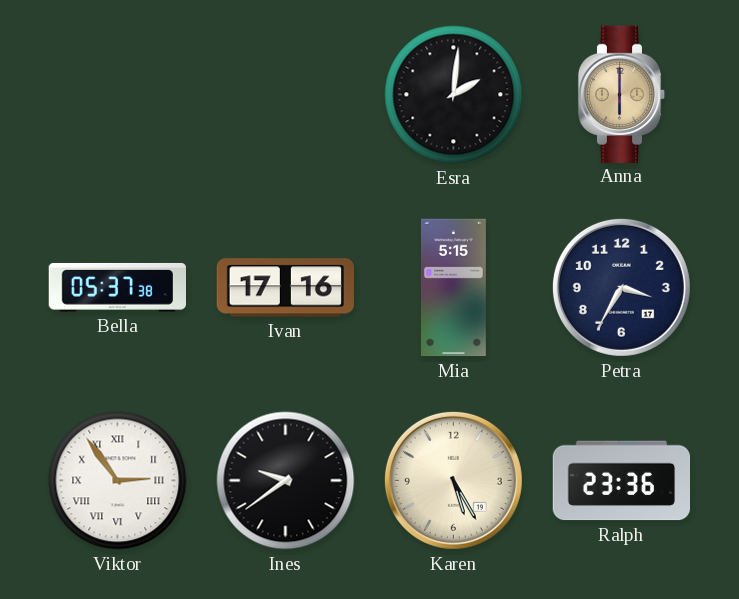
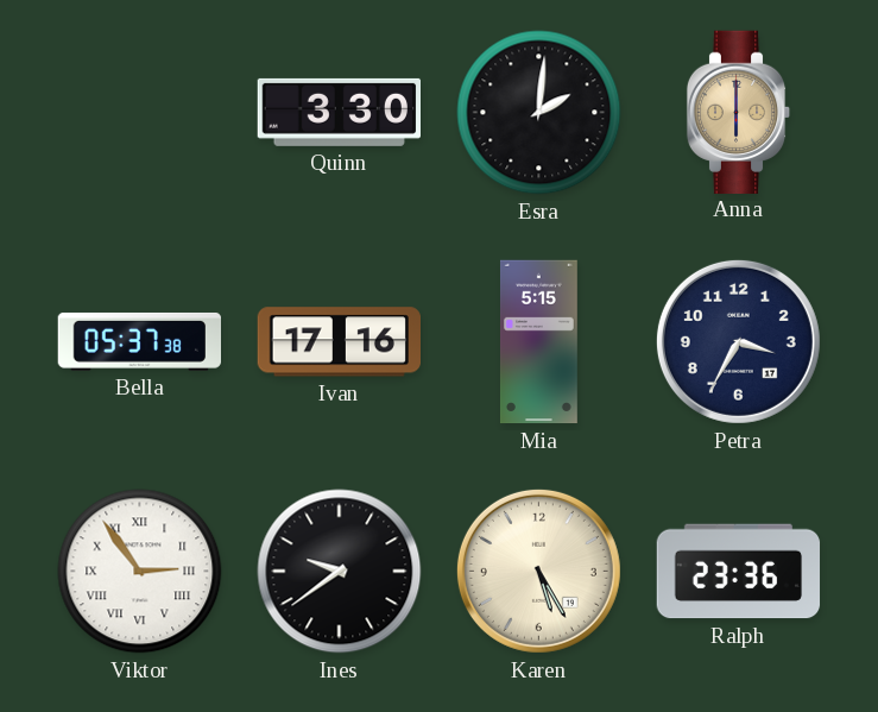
Quinn: none -> 3:30
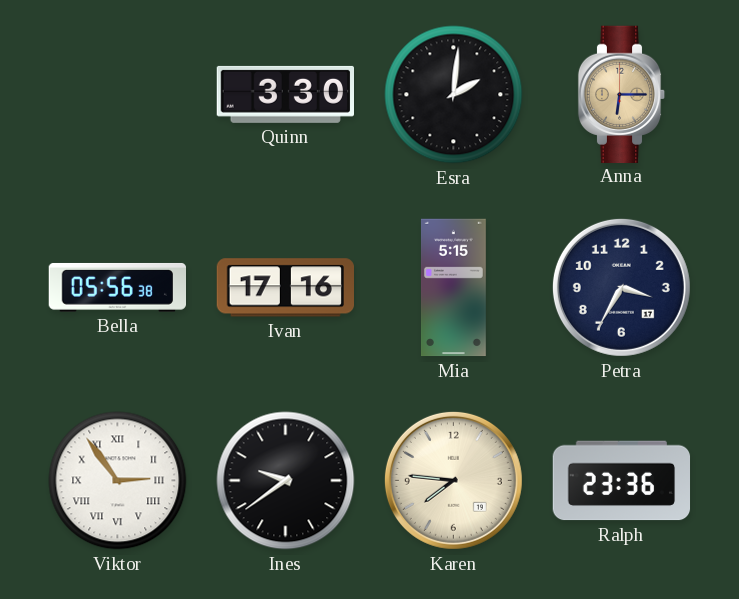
Anna: 6:00 -> 6:15
Bella: 05:37 -> 05:56
Karen: 5:25 -> 7:46
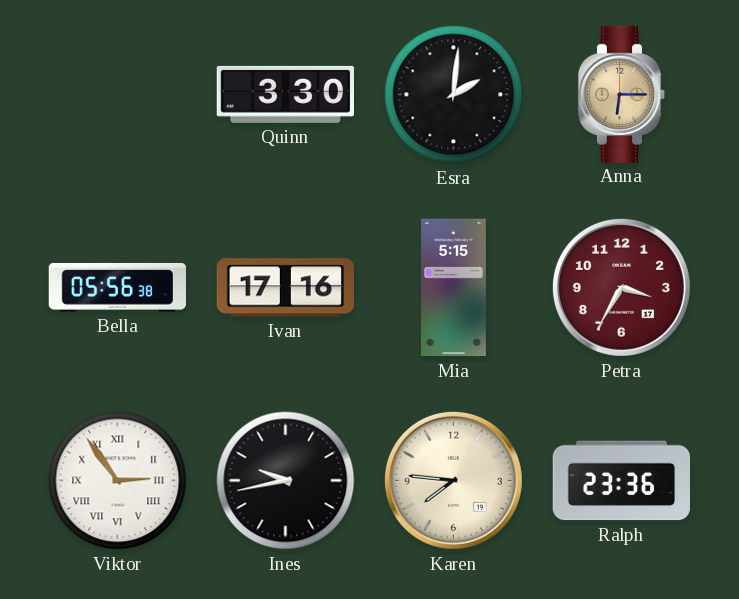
Petra dial: navy -> burgundy
Ines: 9:39 -> 9:43
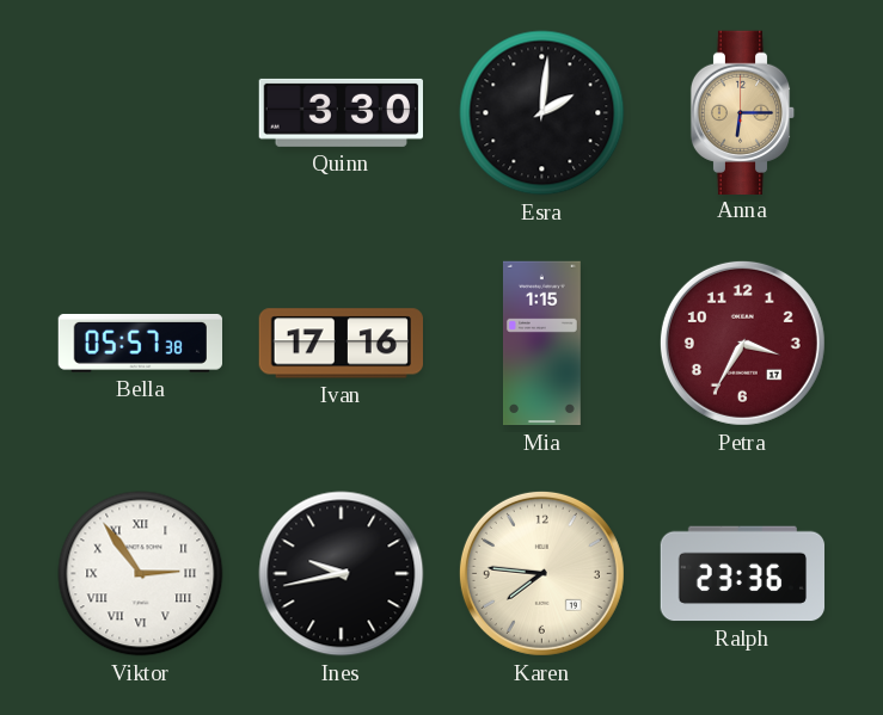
Bella: 05:56 -> 05:57
Mia: 5:15 -> 1:15
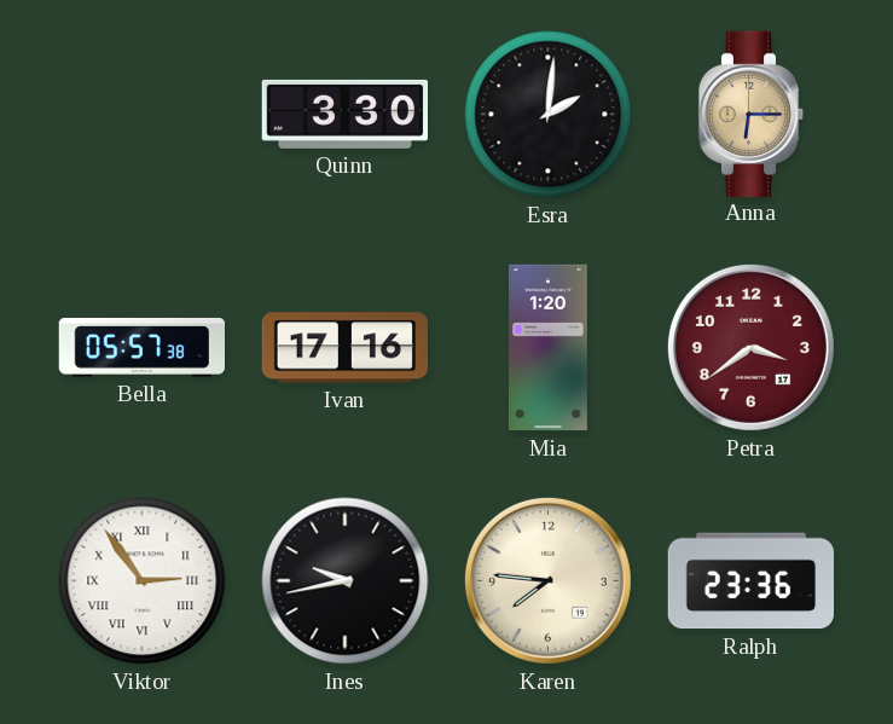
Mia: 1:15 -> 1:20
Petra: 3:35 -> 3:39
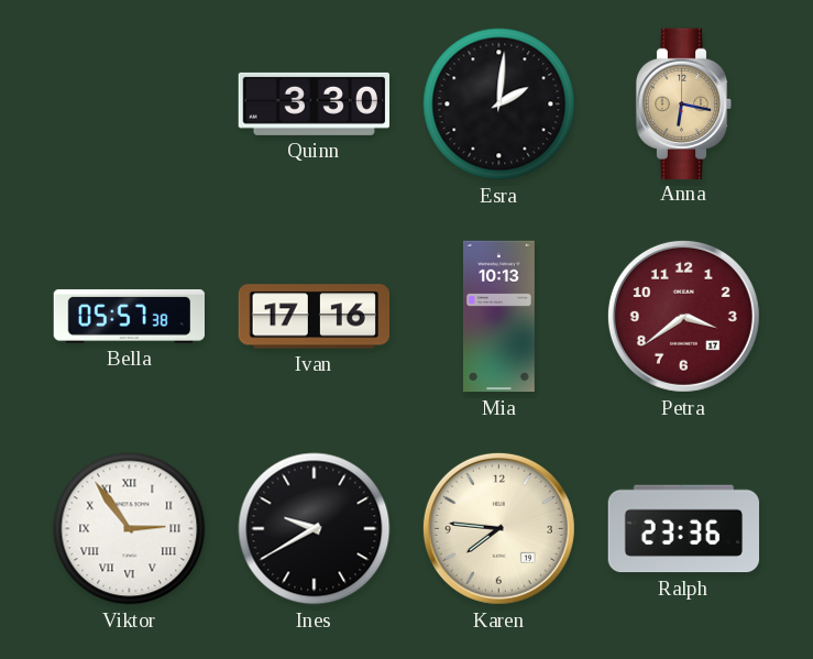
Anna: 6:15 -> 6:17
Mia: 1:20 -> 10:13
Ines: 9:43 -> 9:40
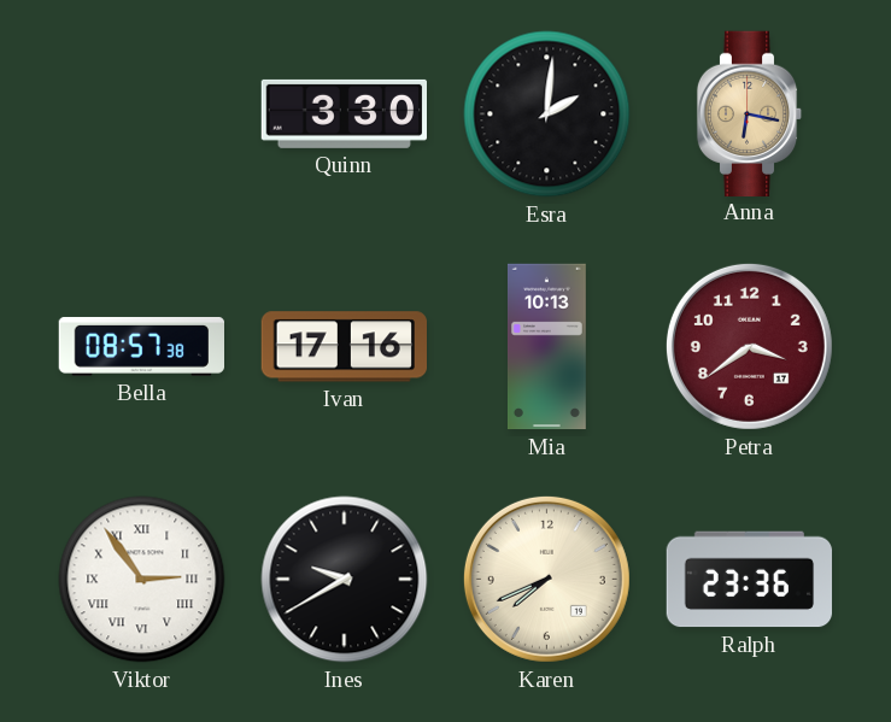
Bella: 05:57 -> 08:57
Karen: 7:46 -> 7:41
